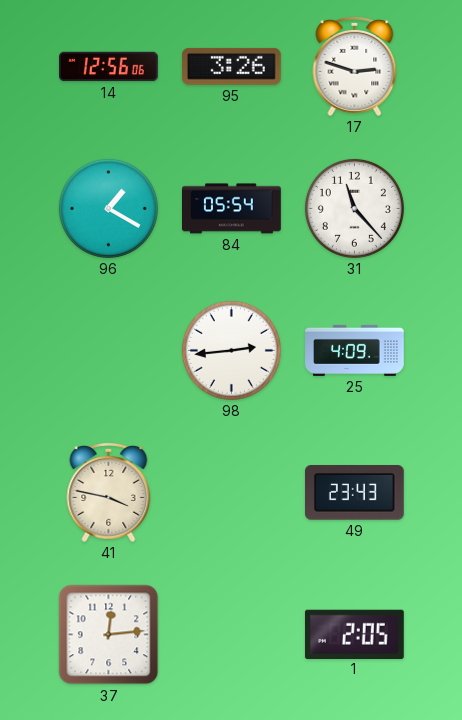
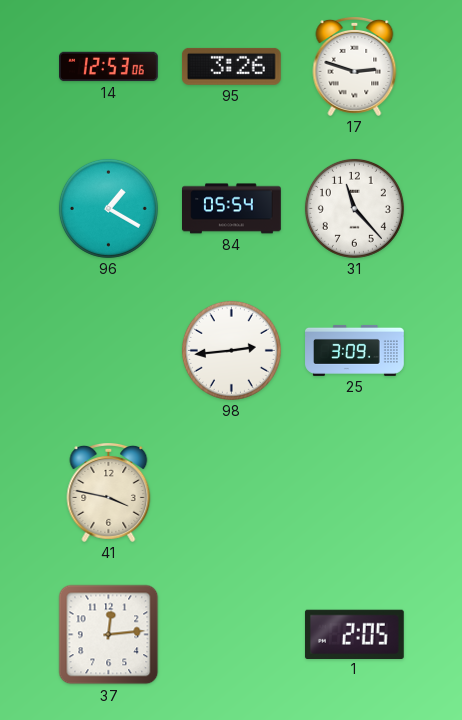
14: 12:56 -> 12:53
25: 4:09 -> 3:09
49: 23:43 -> none
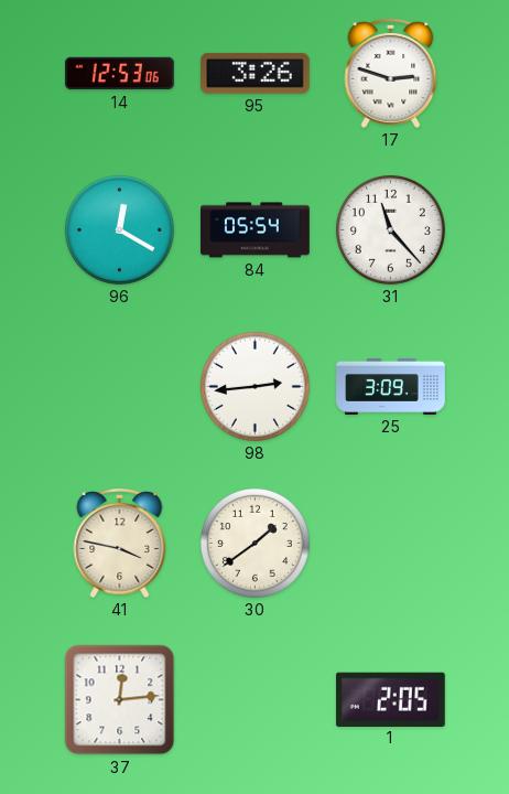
96: 1:20 -> 12:20
30: none -> 1:39
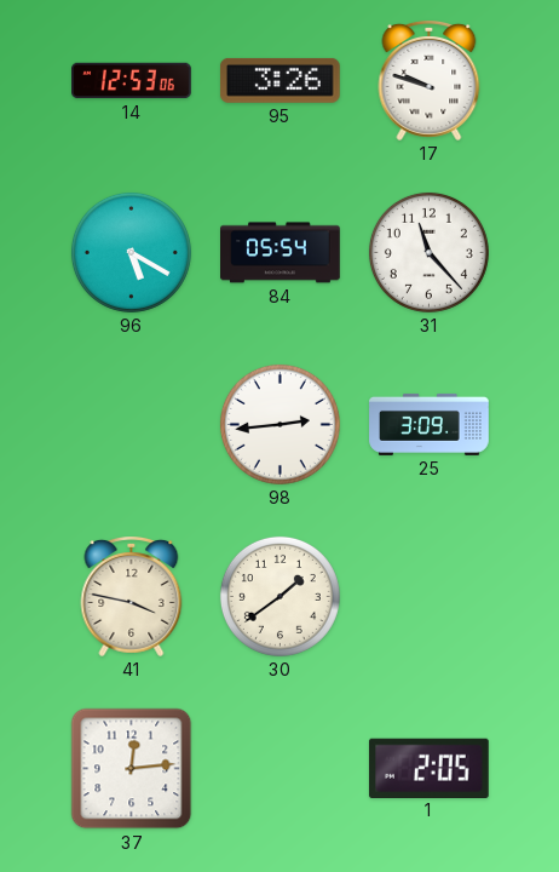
17: 2:48 -> 9:48
96: 12:20 -> 5:20
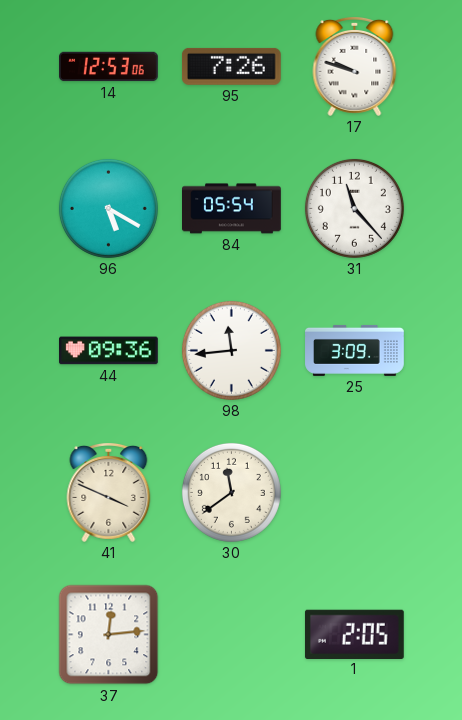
95: 3:26 -> 7:26
44: none -> 09:36
98: 2:44 -> 11:44
41: 3:47 -> 3:49
30: 1:39 -> 11:39
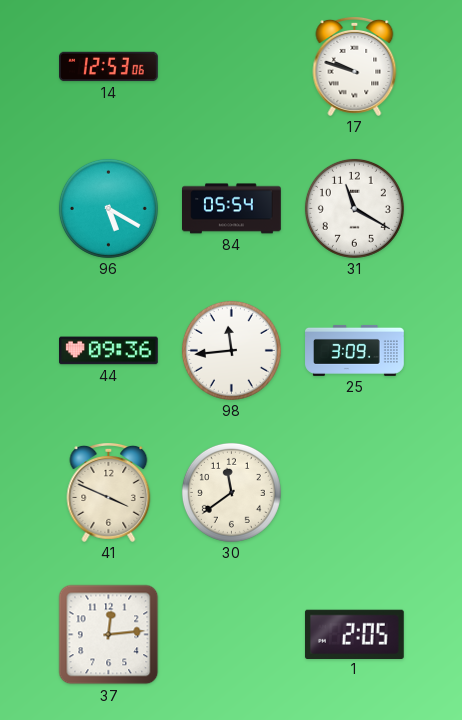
95: 7:26 -> none
31: 11:23 -> 11:20
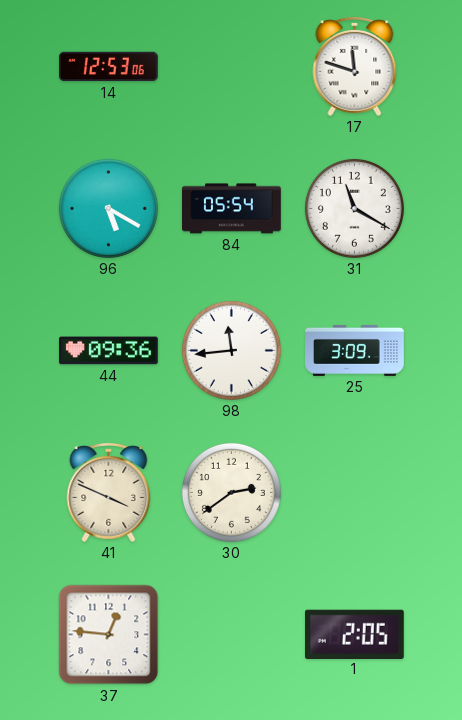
17: 9:48 -> 11:48
30: 11:39 -> 2:39
37: 12:14 -> 12:46
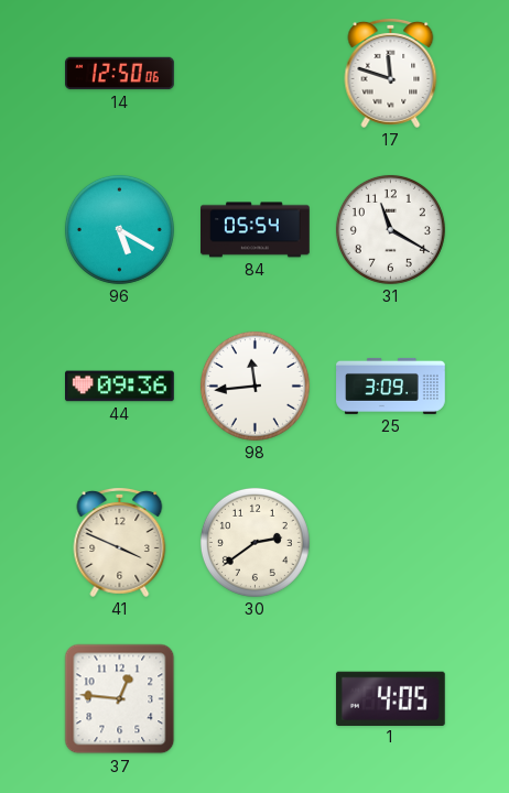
14: 12:53 -> 12:50
1: 2:05 -> 4:05
